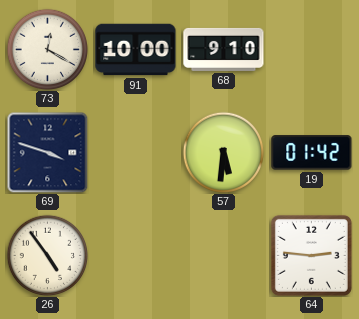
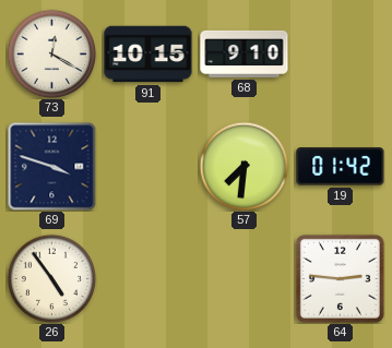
91: 10:00 -> 10:15
57: 5:31 -> 7:31
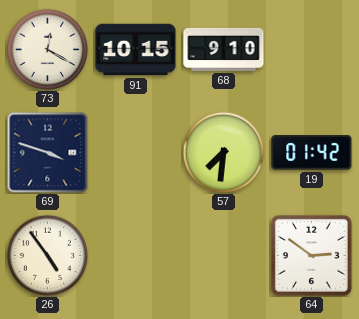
64: 2:46 -> 2:51
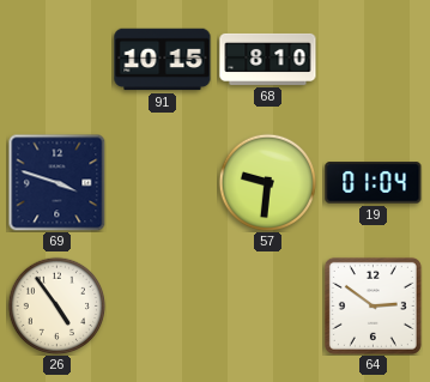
73: 12:20 -> none
68: 9:10 -> 8:10
57: 7:31 -> 9:31
19: 01:42 -> 01:04
